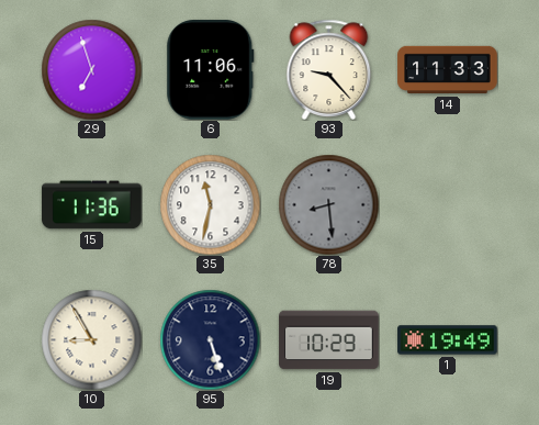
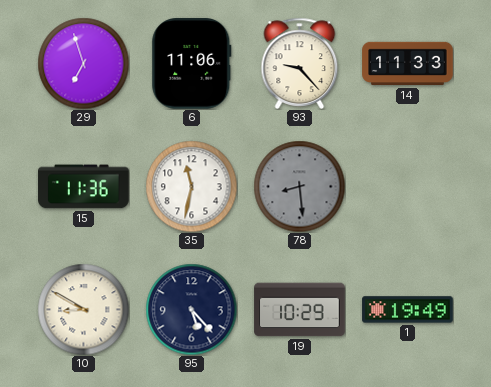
10: 8:55 -> 8:50
95: 5:27 -> 5:23
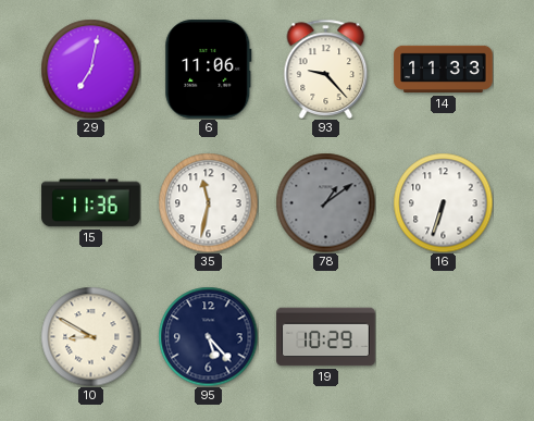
29: 6:57 -> 7:02
78: 8:29 -> 1:09
16: none -> 6:33
1: 19:49 -> none
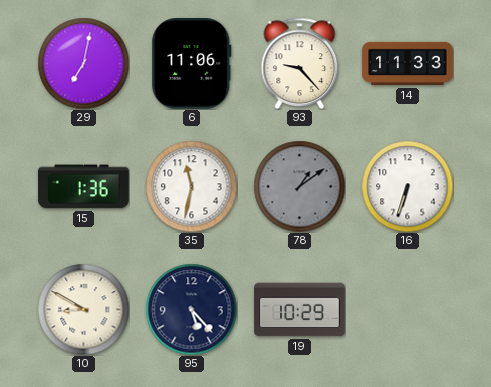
15: 11:36 -> 1:36
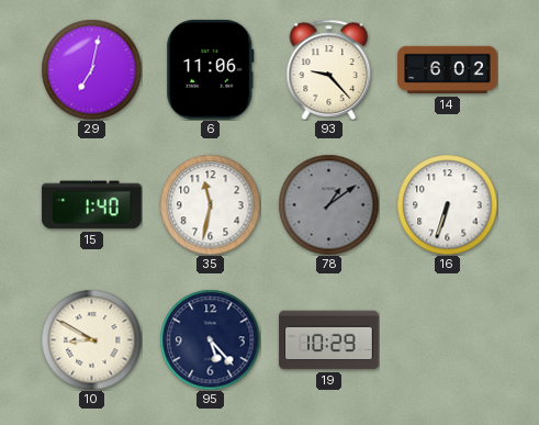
14: 11:33 -> 6:02
15: 1:36 -> 1:40
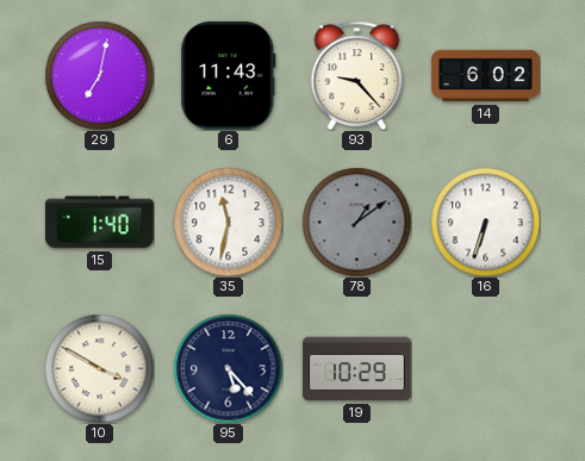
6: 11:06 -> 11:43
10: 8:50 -> 3:50
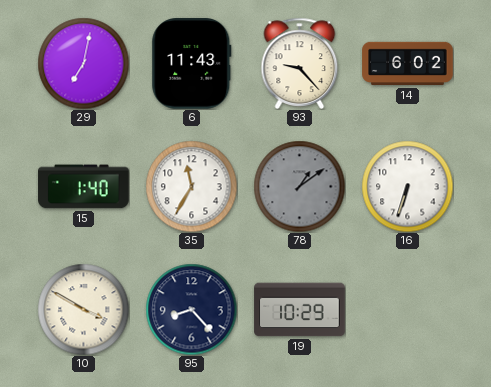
35: 11:32 -> 11:35
95: 5:23 -> 8:23
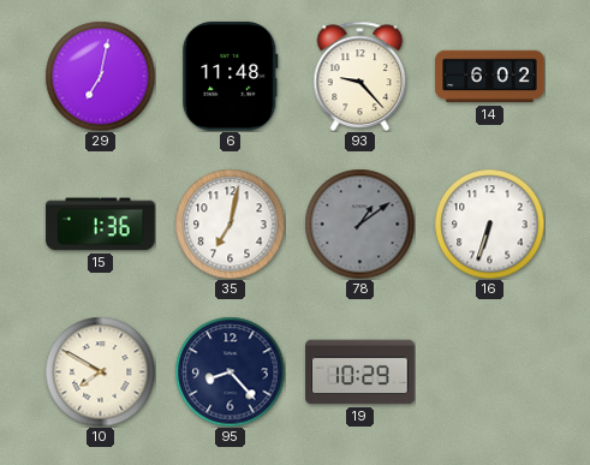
6: 11:43 -> 11:48
15: 1:40 -> 1:36
35: 11:35 -> 7:02
10: 3:50 -> 7:50
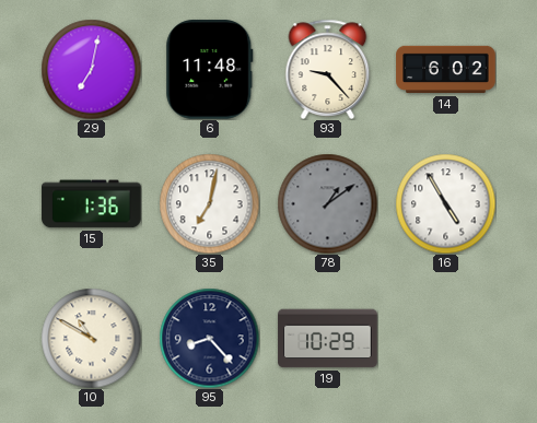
16: 6:33 -> 4:55
10: 7:50 -> 10:50
